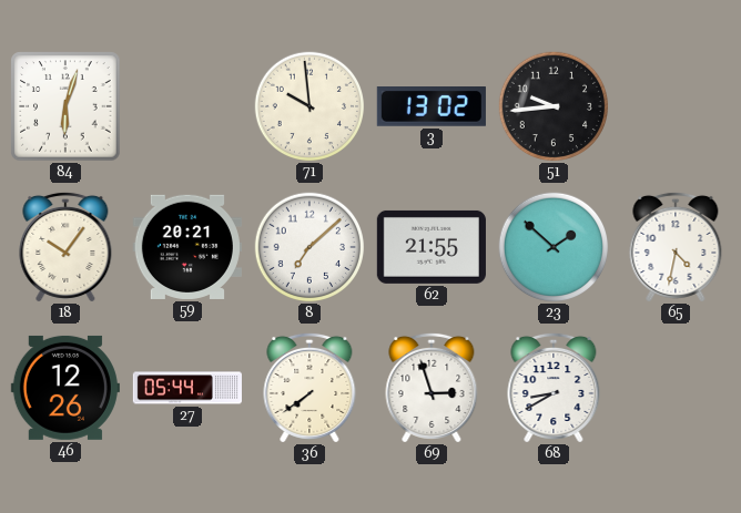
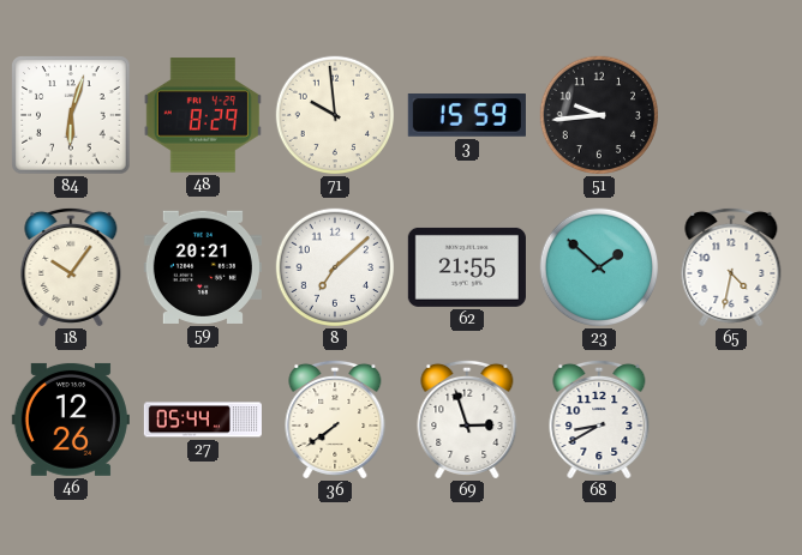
48: none -> 8:29
3: 13:02 -> 15:59
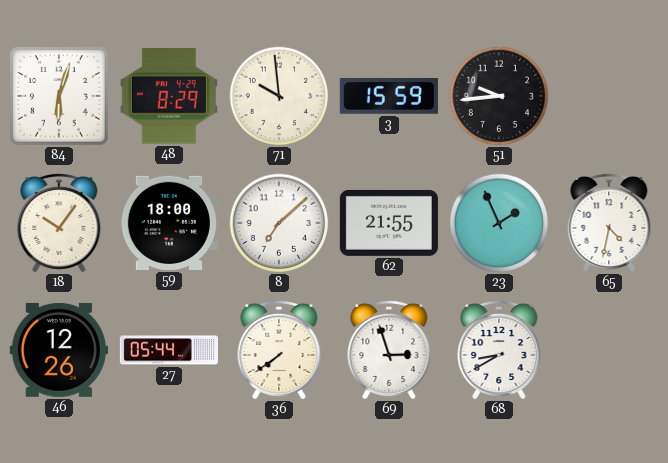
59: 20:21 -> 18:00
23: 1:52 -> 1:56
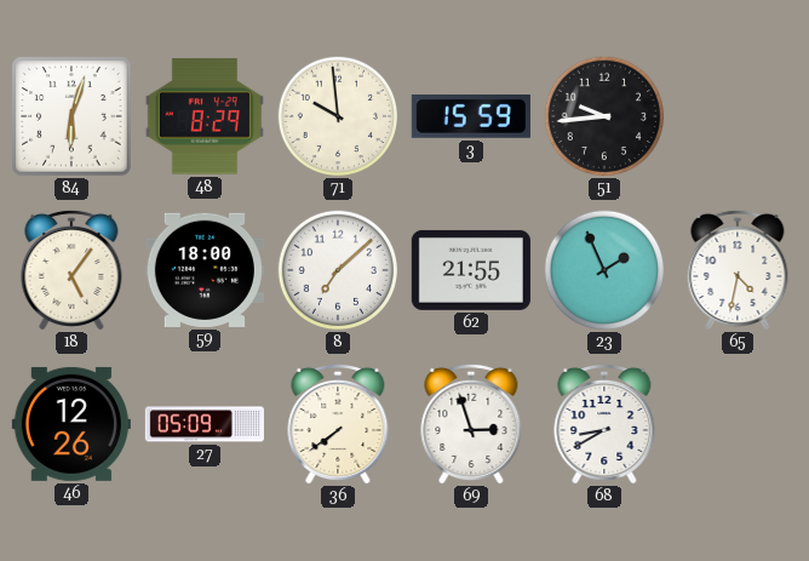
18: 10:06 -> 5:06
27: 05:44 -> 05:09
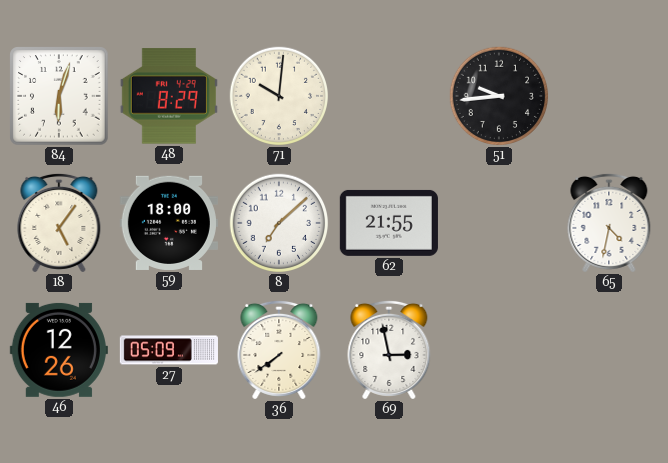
71: 9:59 -> 10:01
3: 15:59 -> none
23: 1:56 -> none
69: 2:57 -> 2:58
68: 8:40 -> none
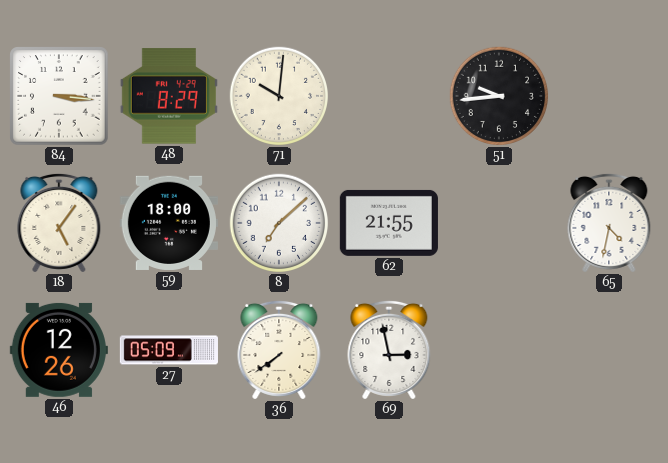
84: 6:03 -> 3:16
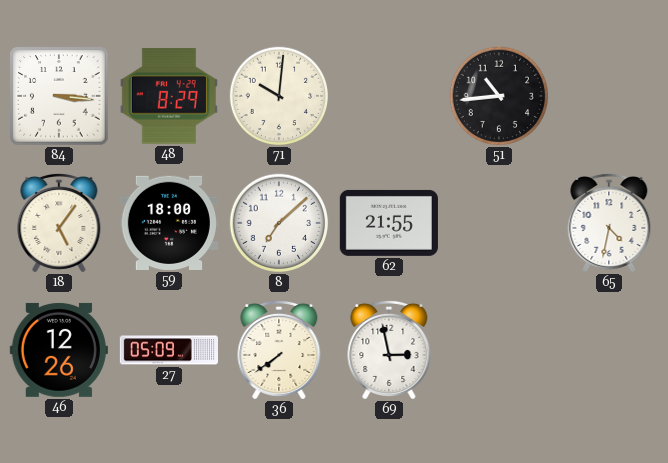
51: 9:44 -> 10:44
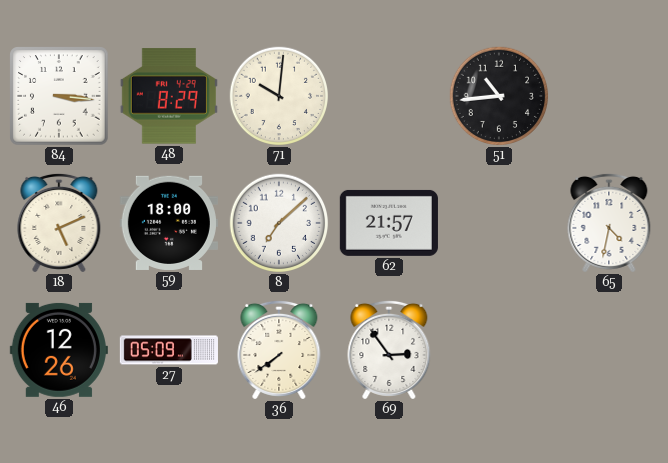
18: 5:06 -> 5:11
62: 21:55 -> 21:57
69: 2:58 -> 2:54
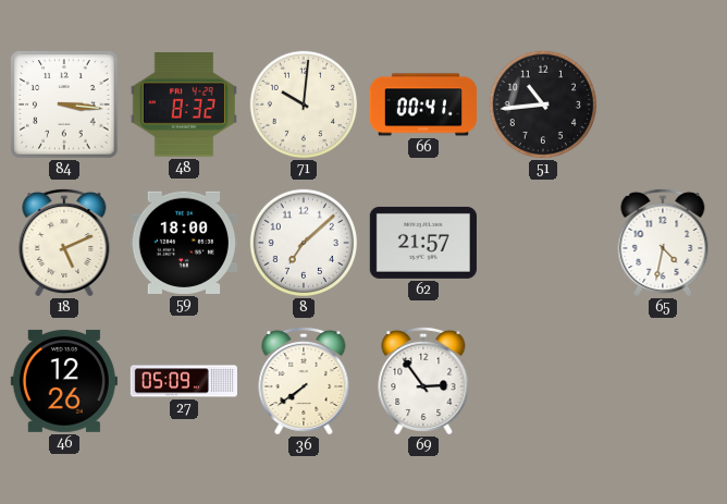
48: 8:29 -> 8:32
66: none -> 00:41
